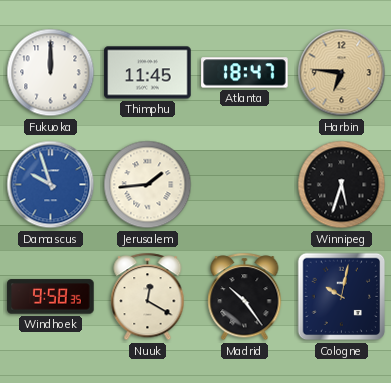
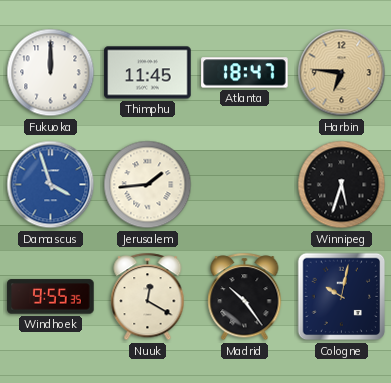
Damascus: 9:57 -> 3:57
Windhoek: 9:58 -> 9:55
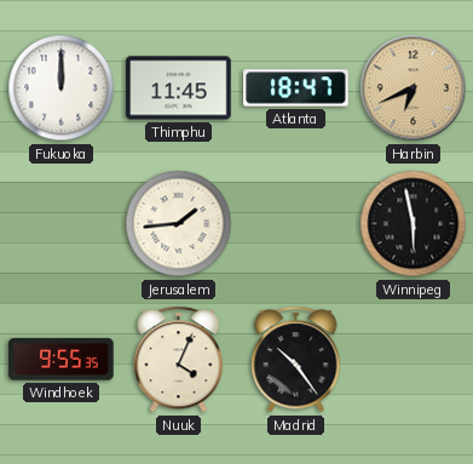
Harbin: 6:46 -> 6:41
Damascus: 3:57 -> none
Winnipeg: 5:33 -> 5:58
Nuuk: 12:20 -> 4:04
Cologne: 10:02 -> none
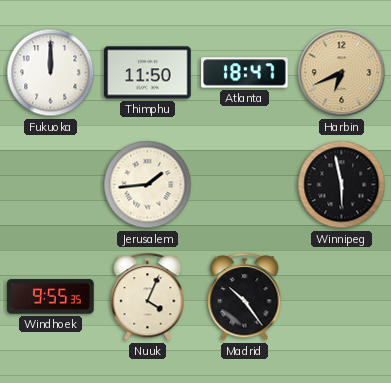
Thimphu: 11:45 -> 11:50
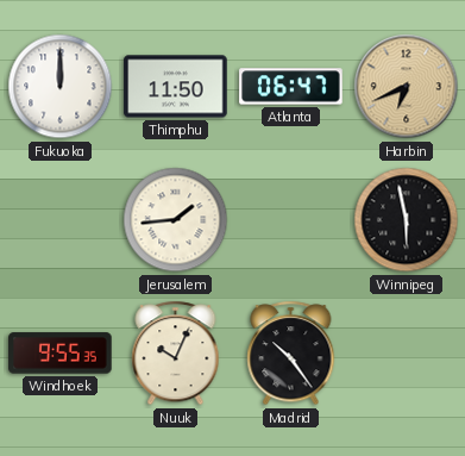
Atlanta: 18:47 -> 06:47
Nuuk: 4:04 -> 10:04
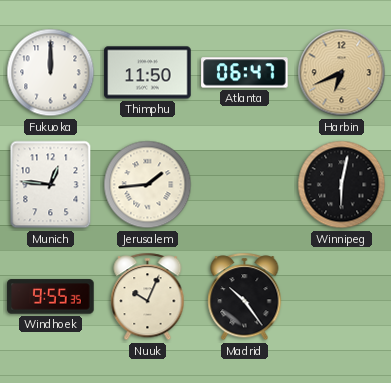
Munich: none -> 12:46
Winnipeg: 5:58 -> 6:02
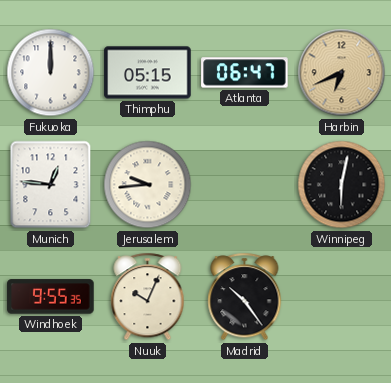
Thimphu: 11:50 -> 05:15
Jerusalem: 1:44 -> 9:44
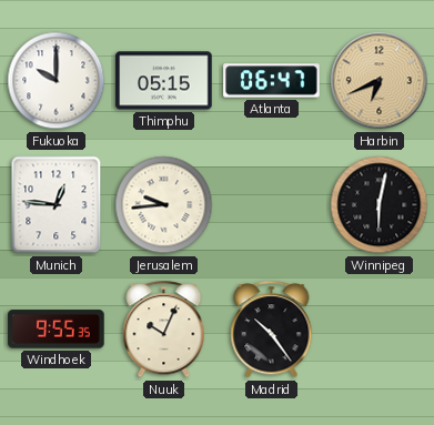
Fukuoka: 12:00 -> 10:00
